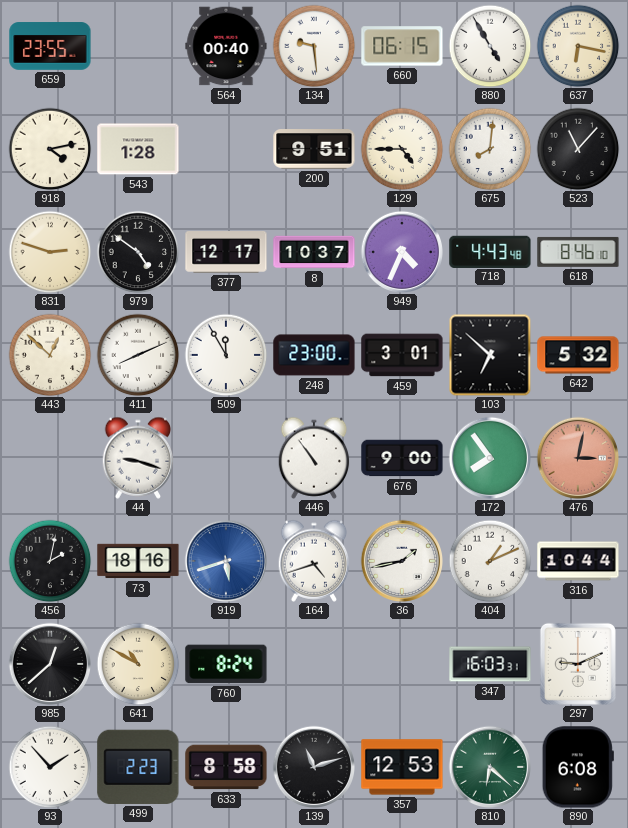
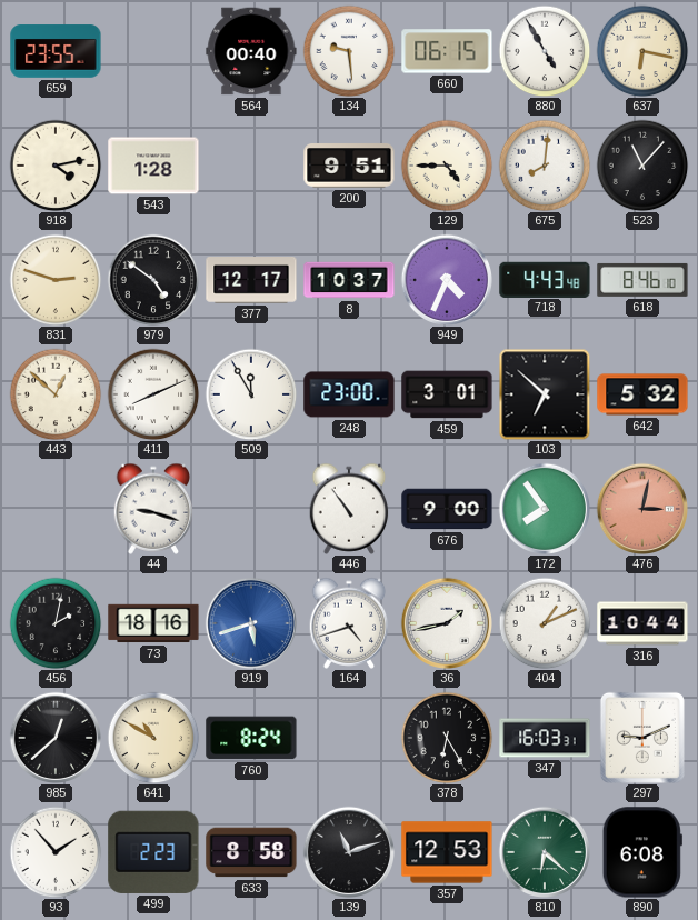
378: none -> 6:25
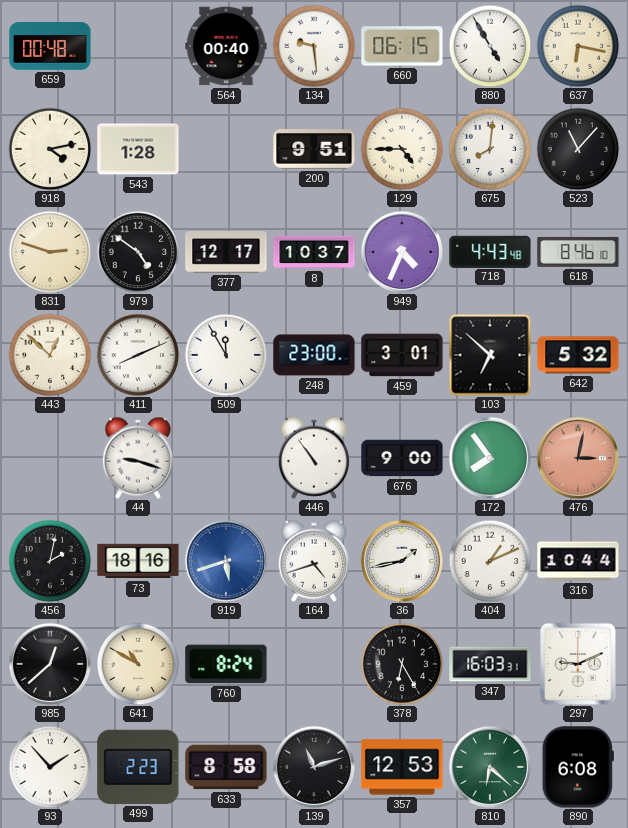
659: 23:55 -> 00:48
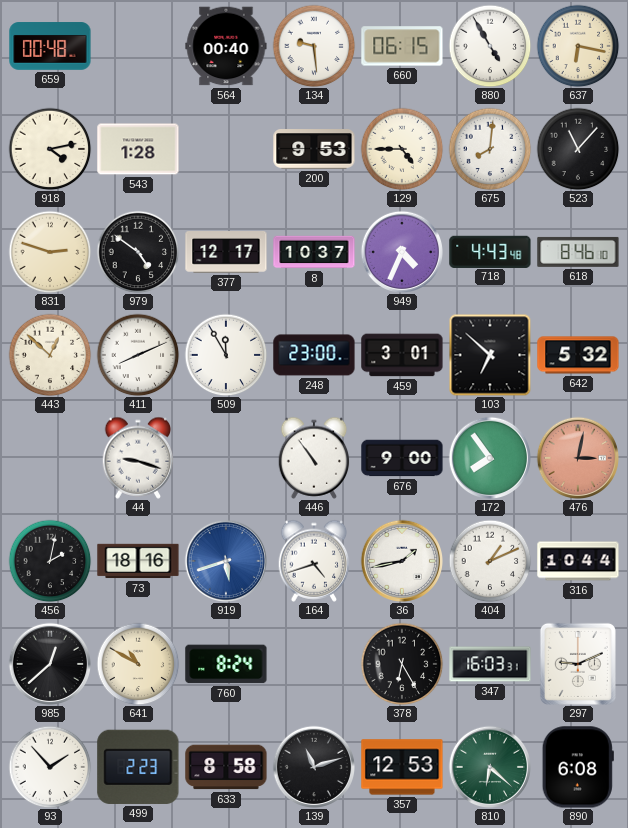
200: 9:51 -> 9:53
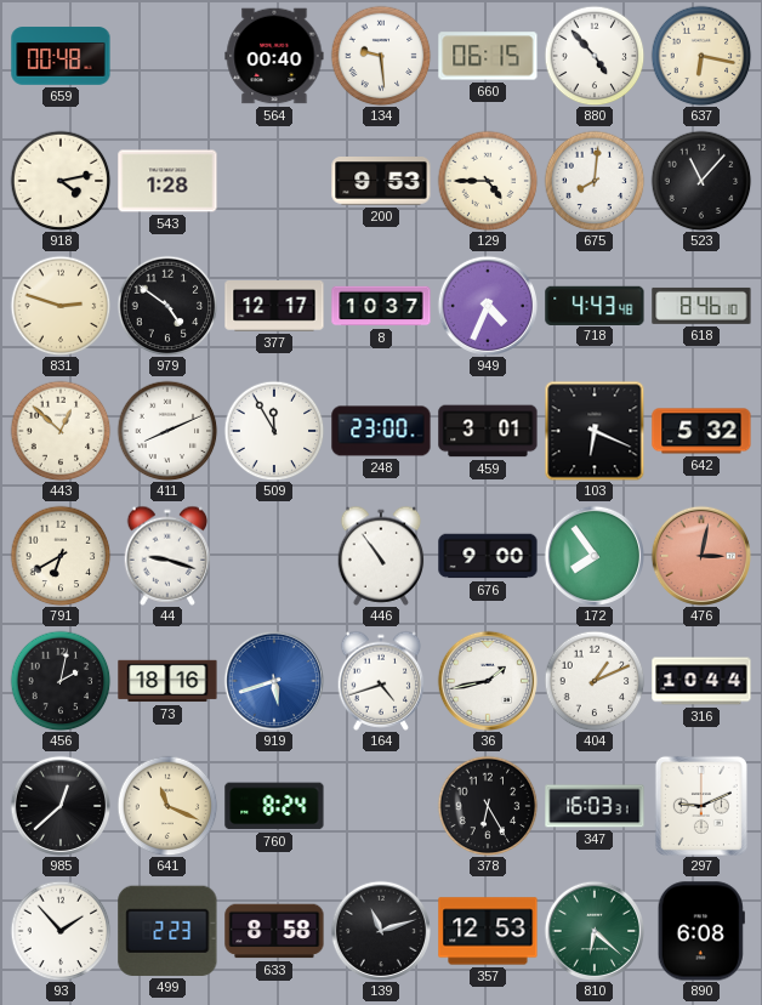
880: 4:55 -> 4:53
103: 6:52 -> 6:19
791: none -> 6:40
641: 10:50 -> 11:19
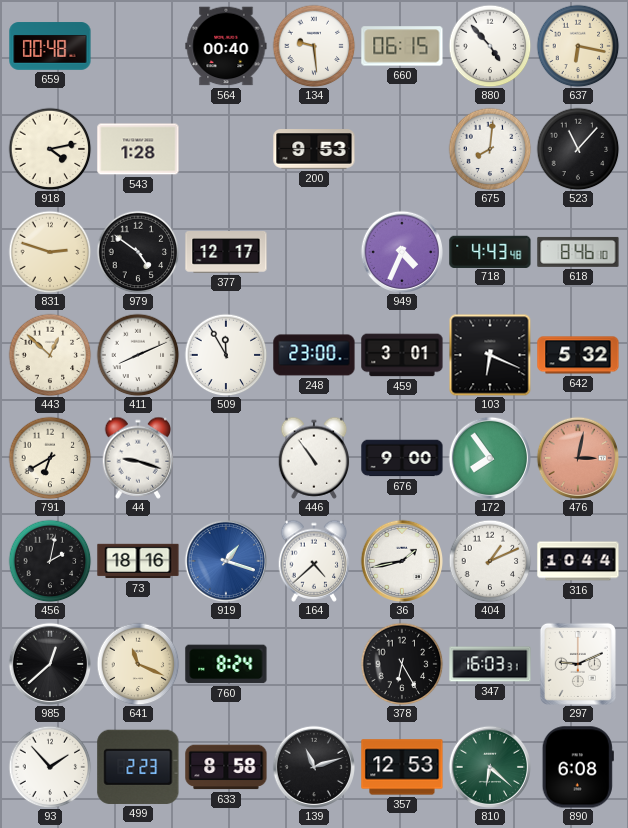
129: 4:45 -> none
8: 10:37 -> none
919: 5:42 -> 1:18
164: 4:42 -> 4:38
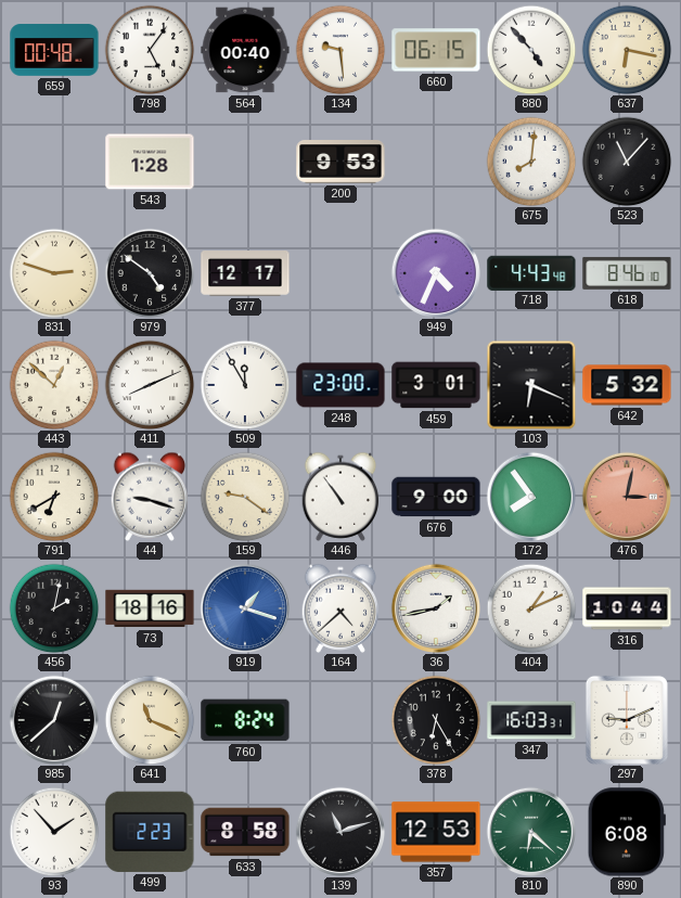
798: none -> 5:06
918: 4:13 -> none
159: none -> 9:21
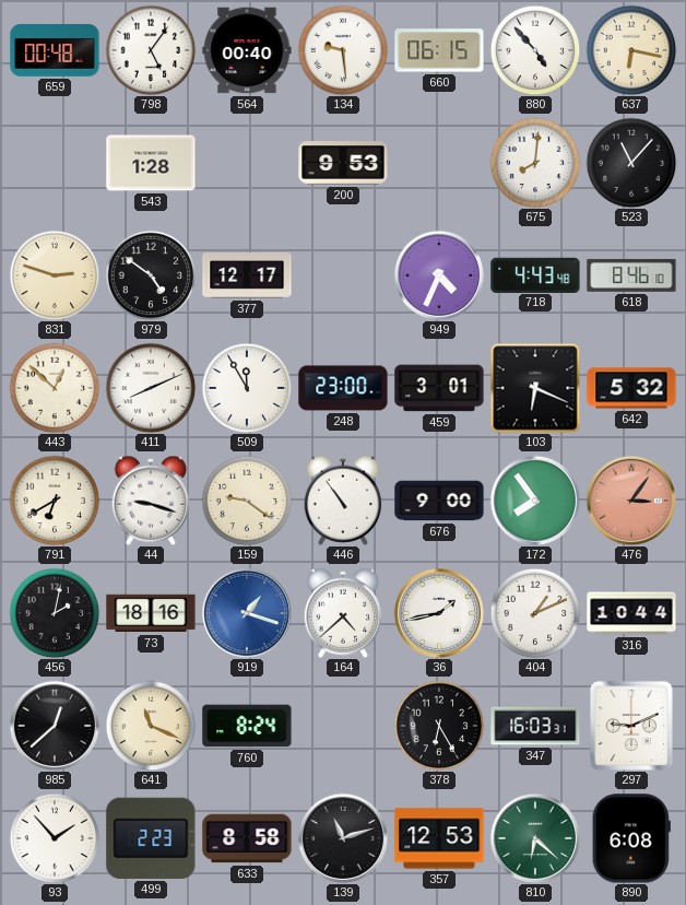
476: 3:02 -> 3:06
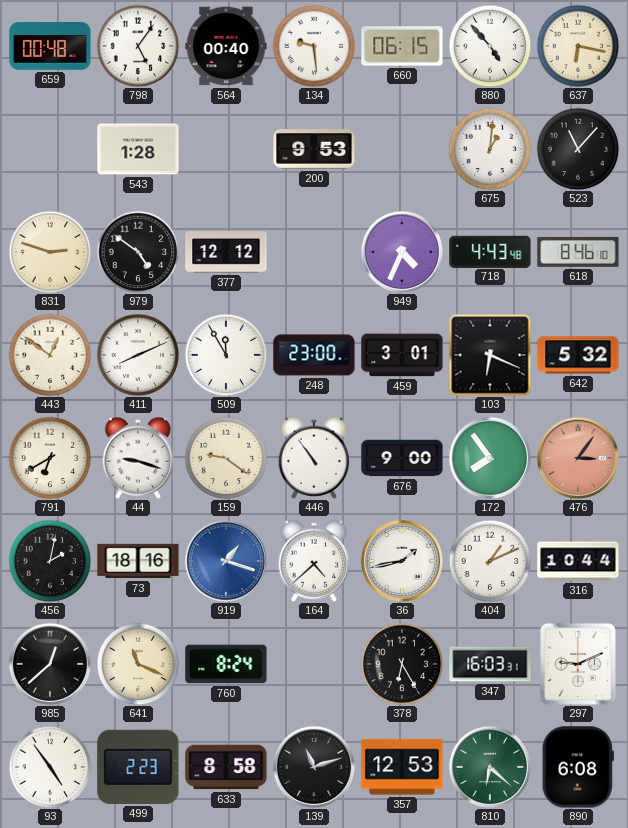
675: 8:01 -> 1:01
377: 12:17 -> 12:12
443: 12:52 -> 12:51
93: 1:53 -> 4:54
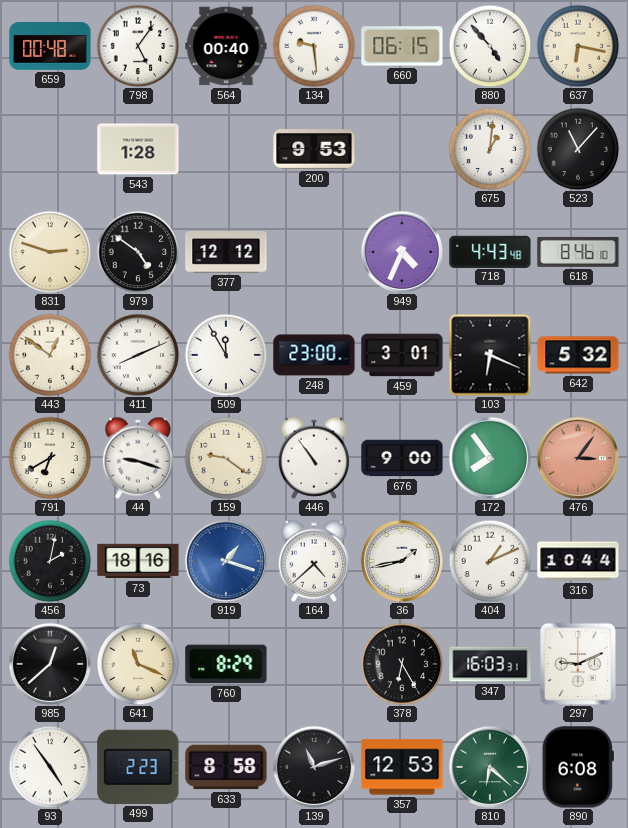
760: 8:24 -> 8:29
